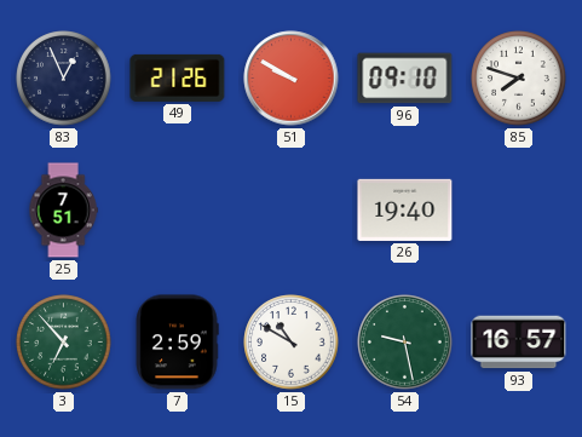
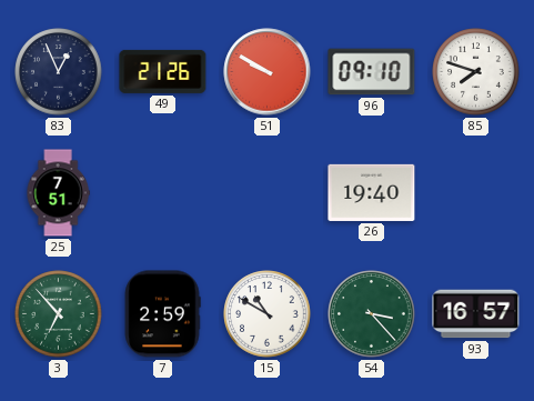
54: 9:28 -> 3:23
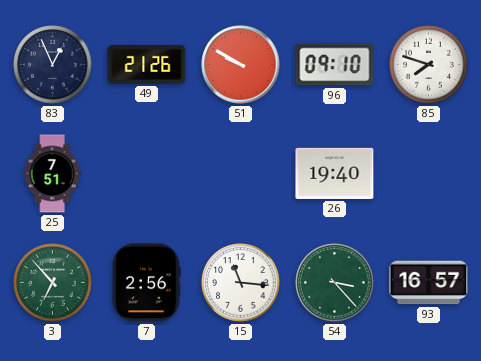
7: 2:59 -> 2:56
15: 10:50 -> 11:16
